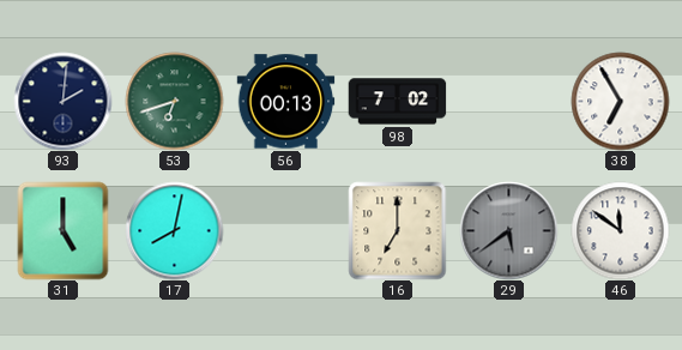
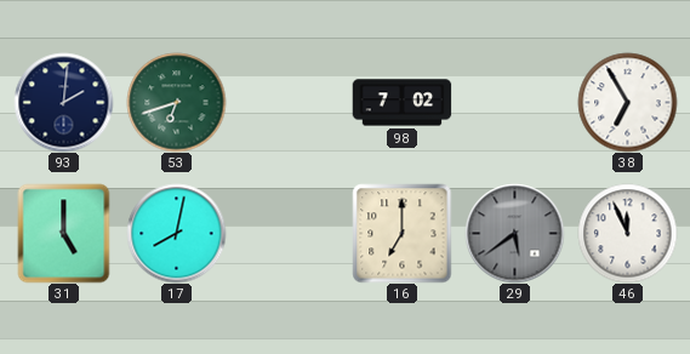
56: 00:13 -> none
46: 11:51 -> 11:56
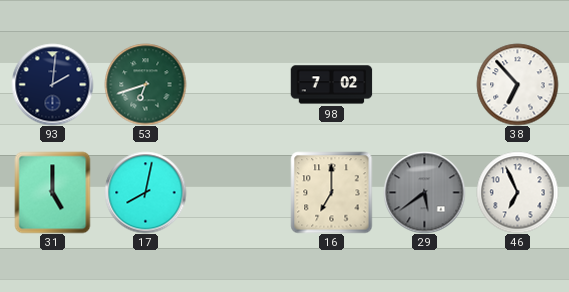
38: 6:55 -> 6:53
46: 11:56 -> 6:56
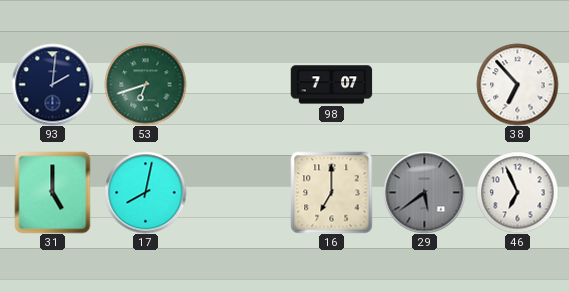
98: 7:02 -> 7:07
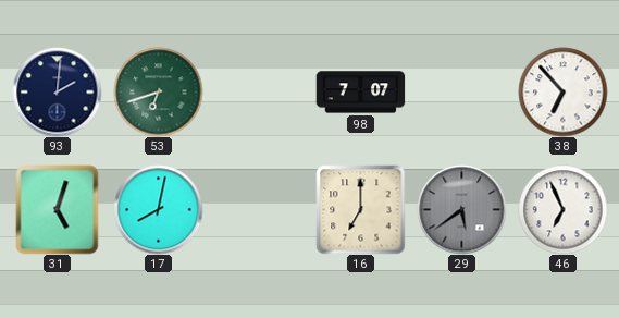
31: 5:00 -> 5:03
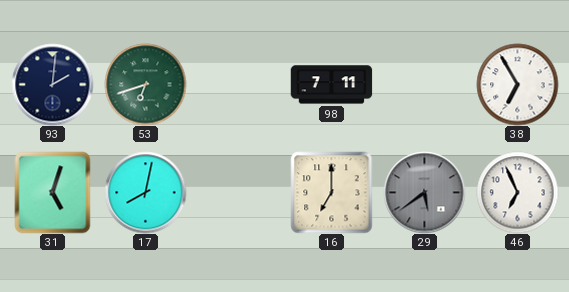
98: 7:07 -> 7:11
38: 6:53 -> 6:55
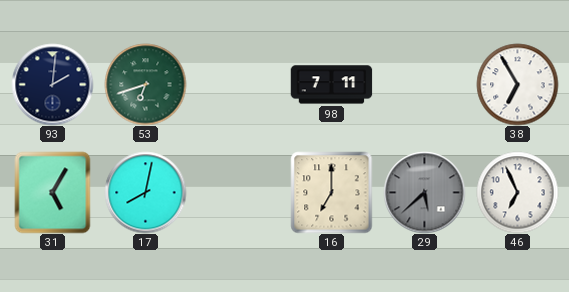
31: 5:03 -> 5:05
29: 5:39 -> 5:38
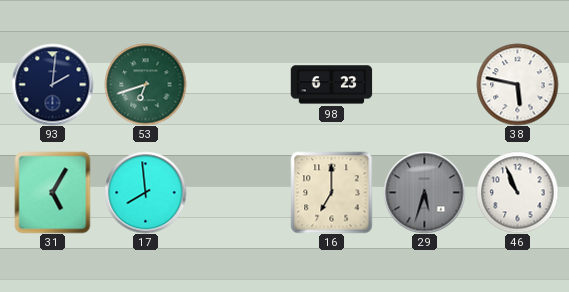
98: 7:11 -> 6:23
38: 6:55 -> 5:47
17: 8:02 -> 7:59
29: 5:38 -> 5:33
46: 6:56 -> 10:56
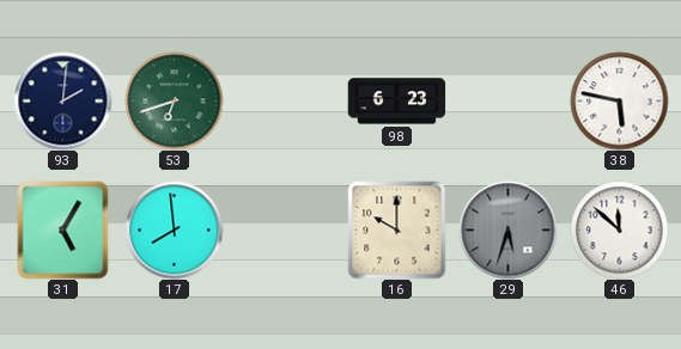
16: 7:00 -> 10:00
46: 10:56 -> 11:52
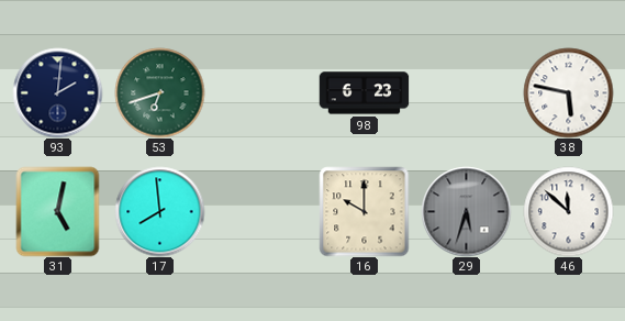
31: 5:05 -> 5:02
